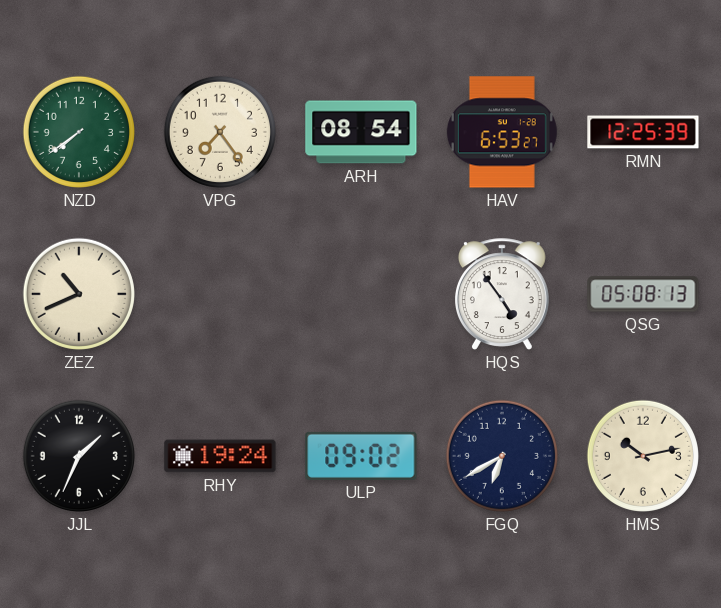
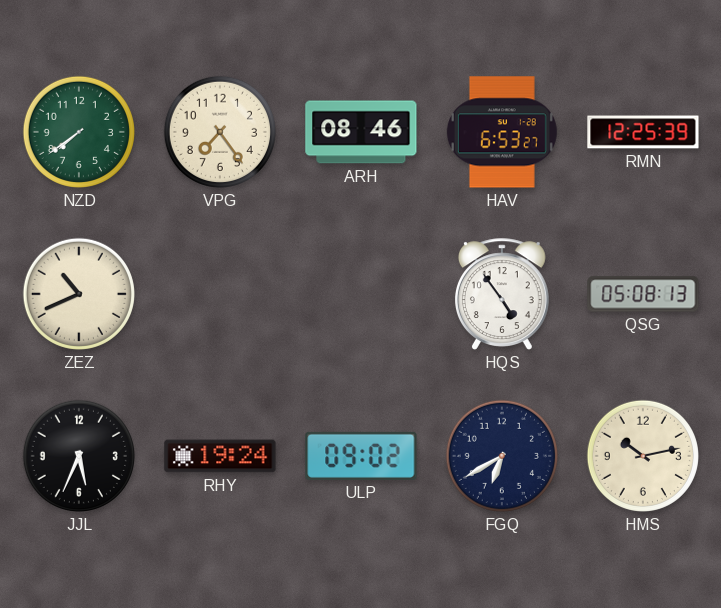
ARH: 08:54 -> 08:46
JJL: 1:34 -> 5:34
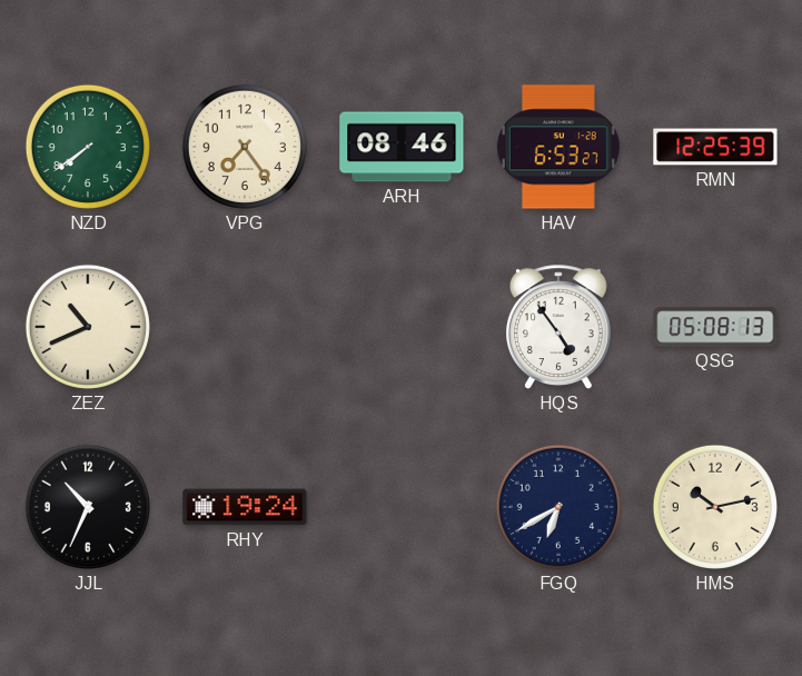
JJL: 5:34 -> 10:34
ULP: 09:02 -> none
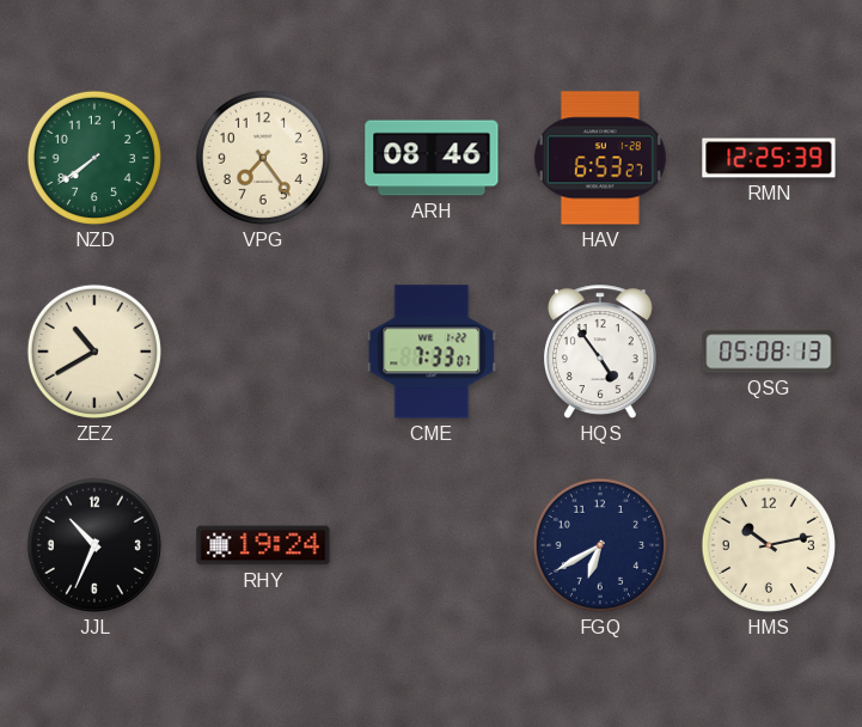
ZEZ: 10:41 -> 10:40
CME: none -> 7:33
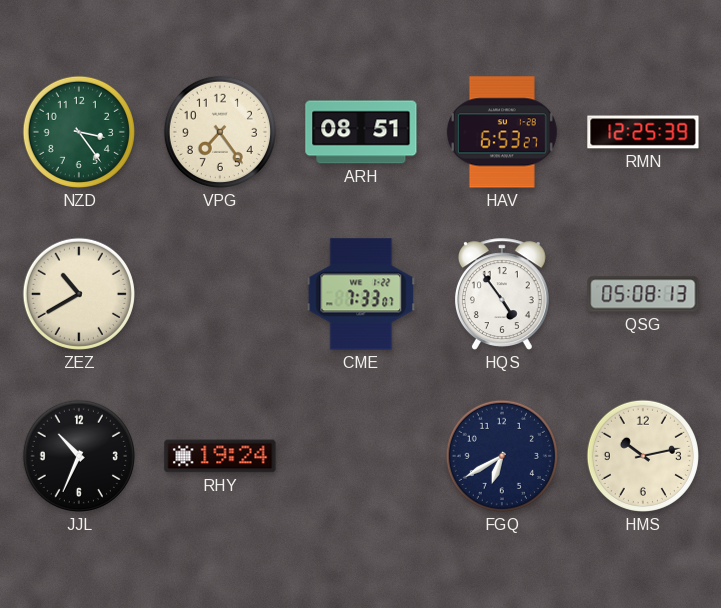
NZD: 7:39 -> 3:24
ARH: 08:46 -> 08:51
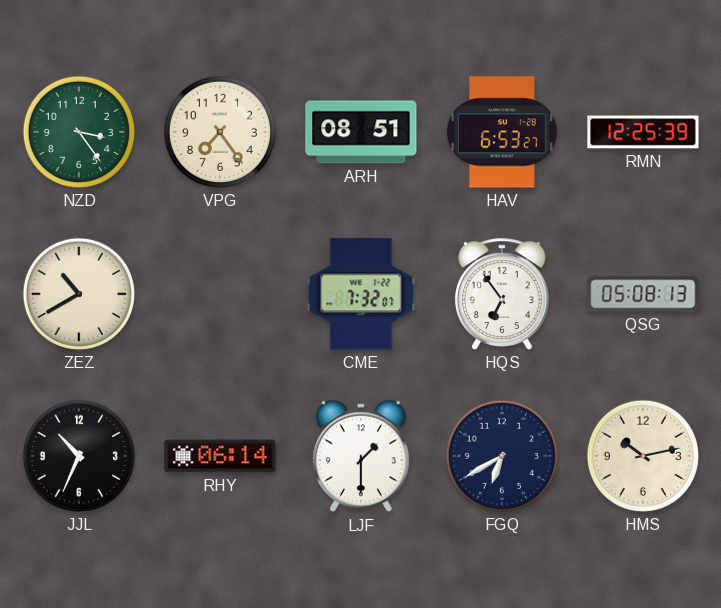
CME: 7:33 -> 7:32
HQS: 4:54 -> 6:54
RHY: 19:24 -> 06:14
LJF: none -> 1:30
